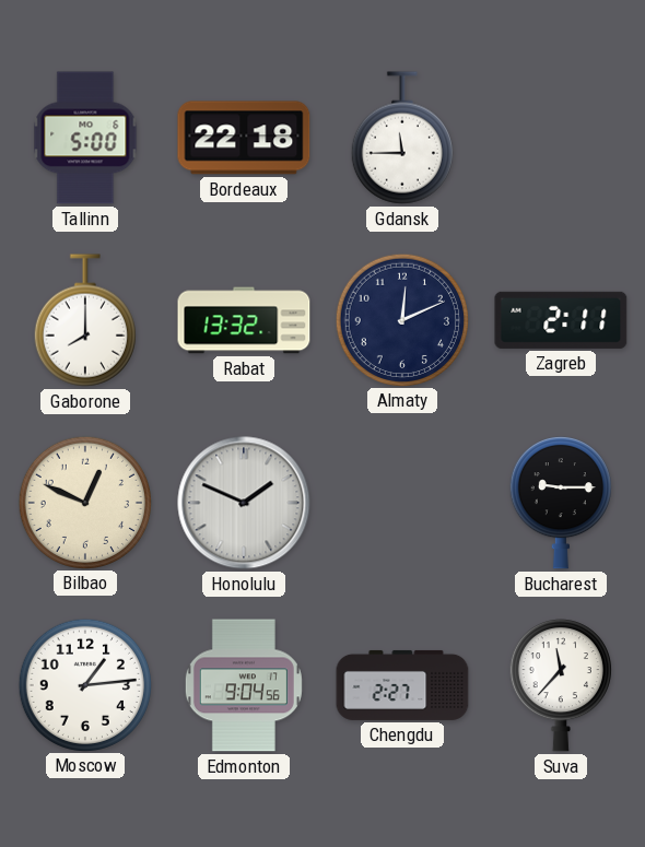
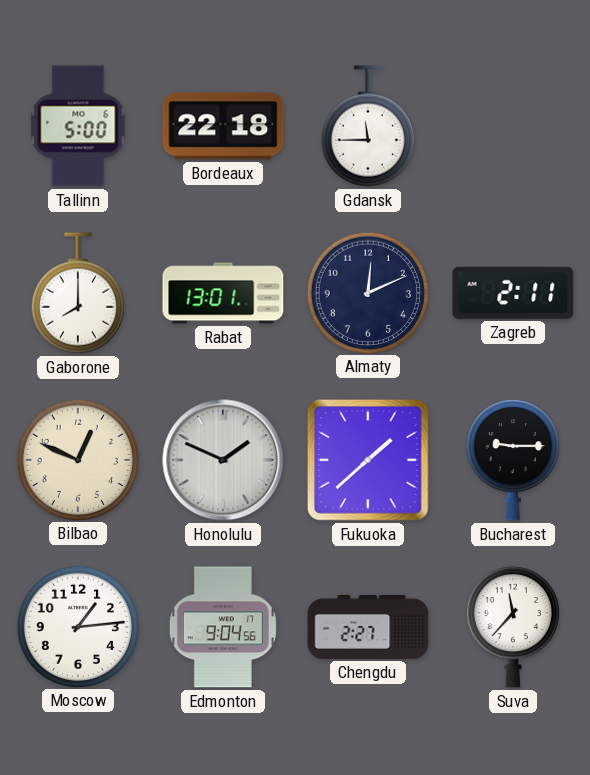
Rabat: 13:32 -> 13:01
Fukuoka: none -> 1:38
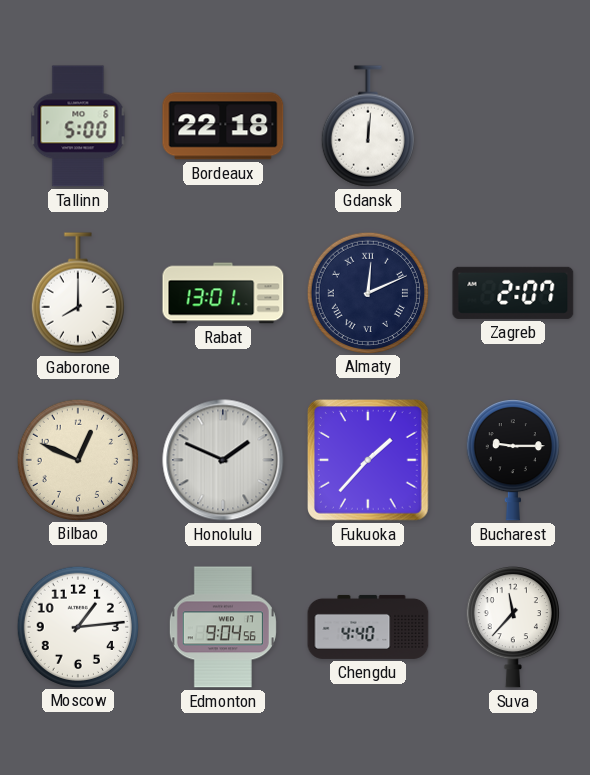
Gdansk: 11:45 -> 12:01
Almaty numerals: Arabic -> Roman
Zagreb: 2:11 -> 2:07
Fukuoka: 1:38 -> 1:37
Chengdu: 2:27 -> 4:40
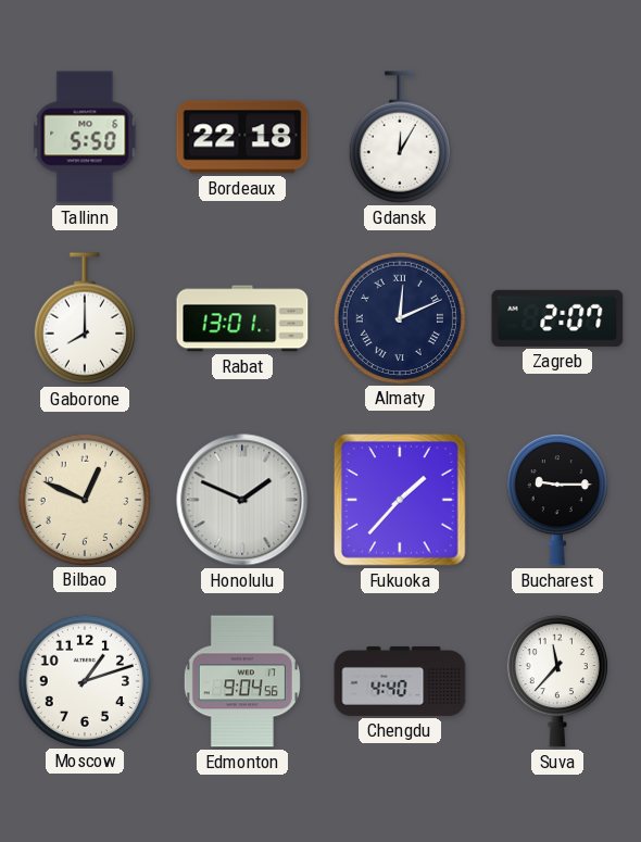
Tallinn: 5:00 -> 5:50
Gdansk: 12:01 -> 12:05
Moscow: 1:14 -> 1:12
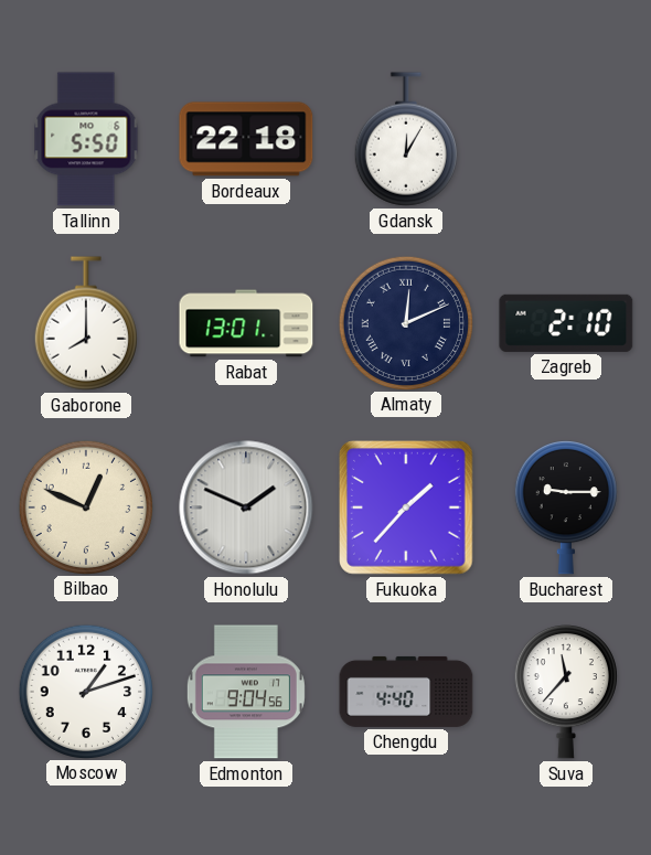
Zagreb: 2:07 -> 2:10
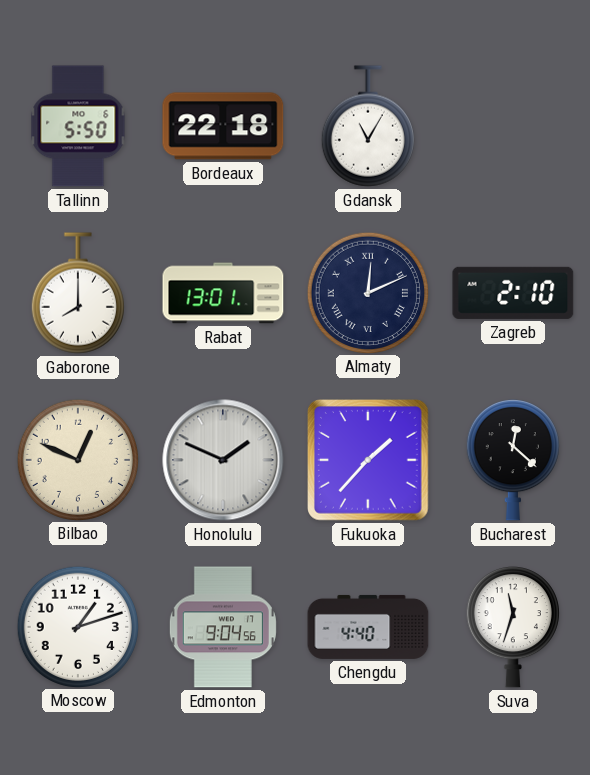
Gdansk: 12:05 -> 11:05
Bucharest: 9:15 -> 12:22
Suva: 11:37 -> 11:33
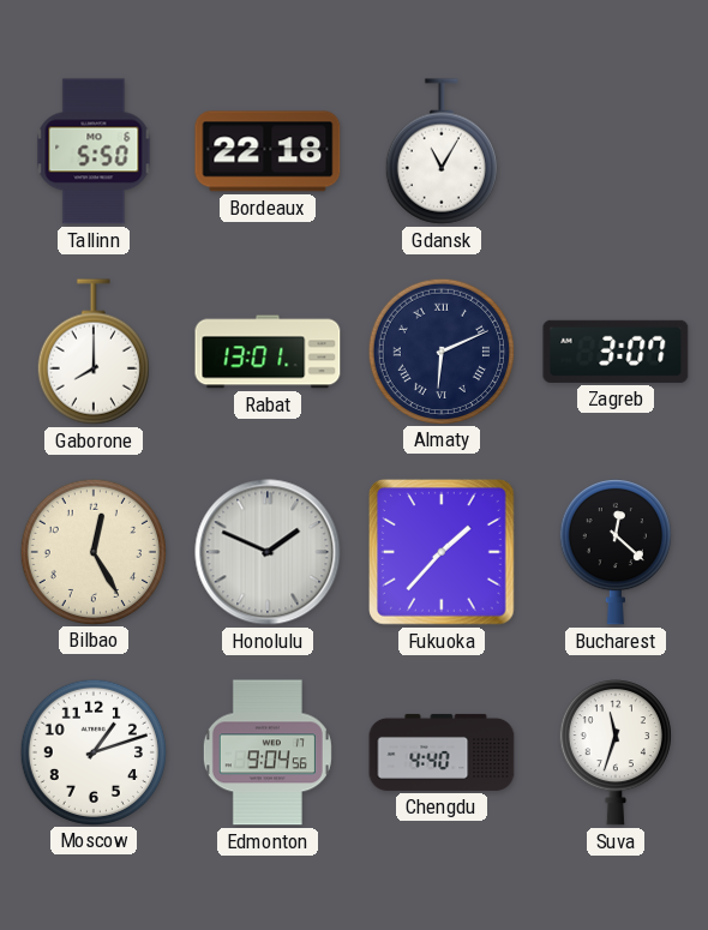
Almaty: 12:11 -> 6:11
Zagreb: 2:10 -> 3:07
Bilbao: 12:49 -> 12:25
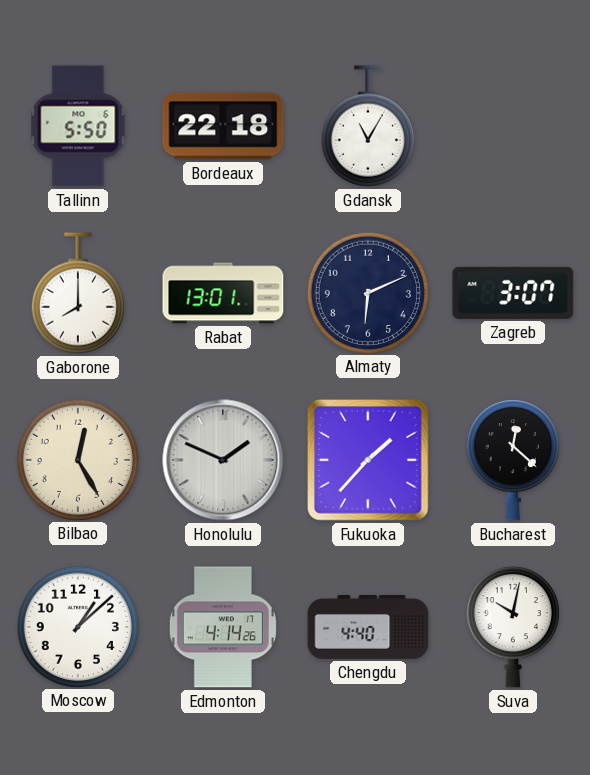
Almaty numerals: Roman -> Arabic
Moscow: 1:12 -> 1:08
Edmonton: 9:04 -> 4:14
Suva: 11:33 -> 10:02
